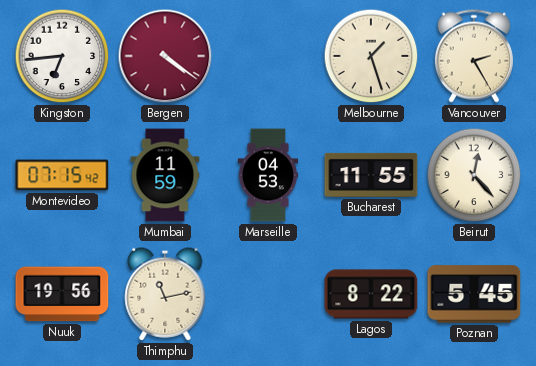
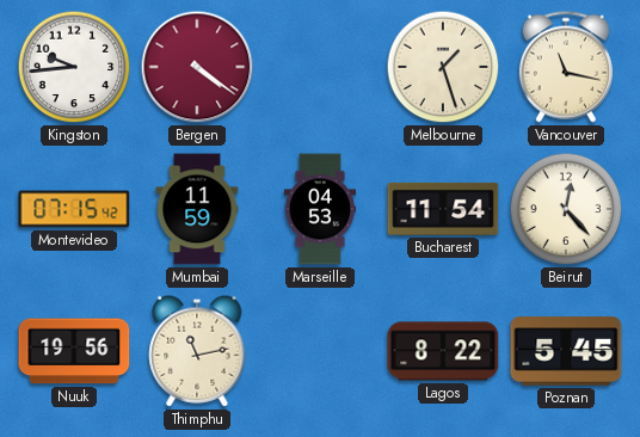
Kingston: 6:44 -> 9:44
Vancouver: 2:25 -> 11:17
Bucharest: 11:55 -> 11:54
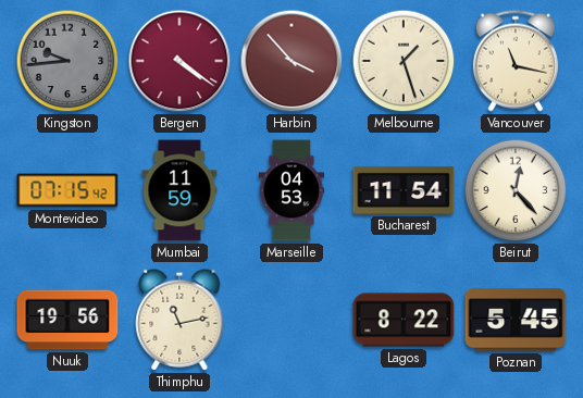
Kingston dial: white -> grey
Harbin: none -> 3:53
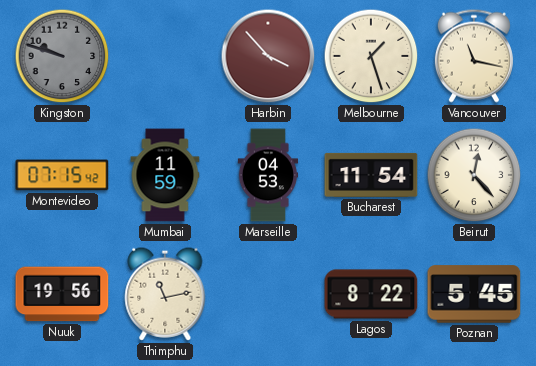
Kingston: 9:44 -> 9:48
Bergen: 4:21 -> none
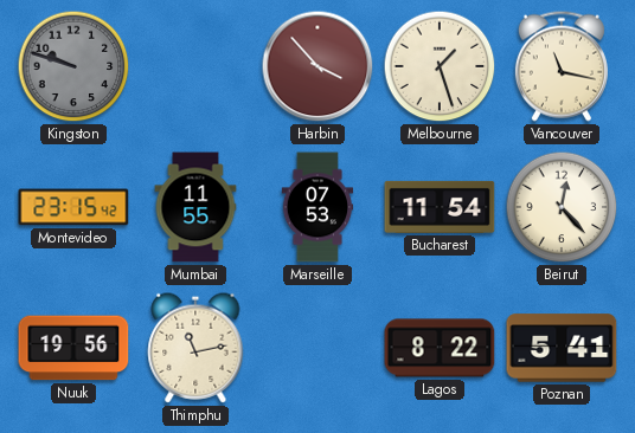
Montevideo: 07:15 -> 23:15
Mumbai: 11:59 -> 11:55
Marseille: 04:53 -> 07:53
Poznan: 5:45 -> 5:41
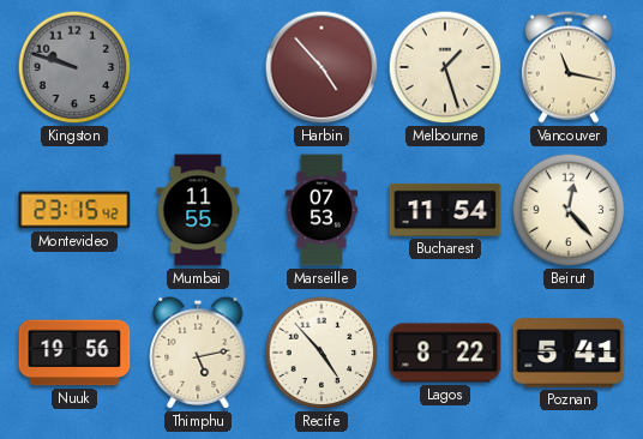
Harbin: 3:53 -> 4:53
Thimphu: 11:13 -> 5:13
Recife: none -> 4:53
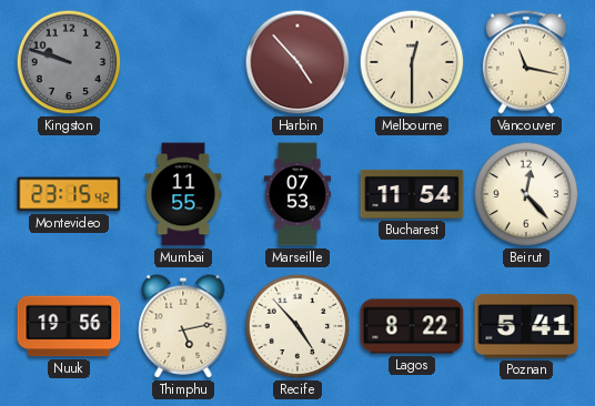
Melbourne: 1:27 -> 12:30
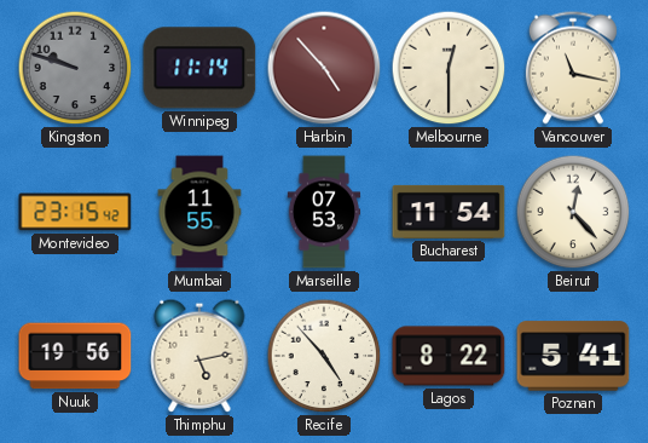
Winnipeg: none -> 11:14
